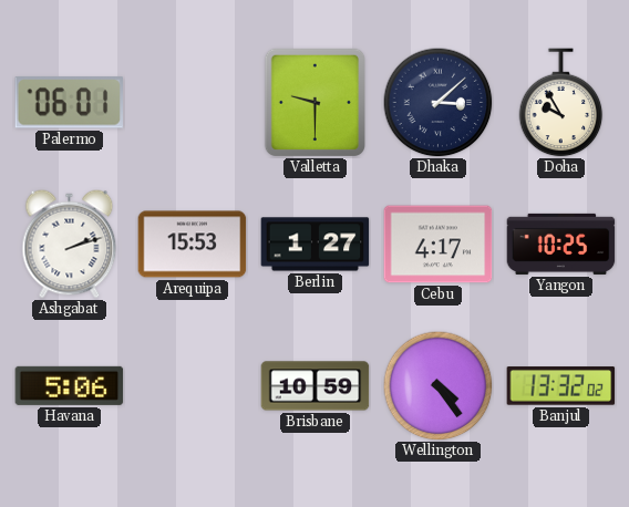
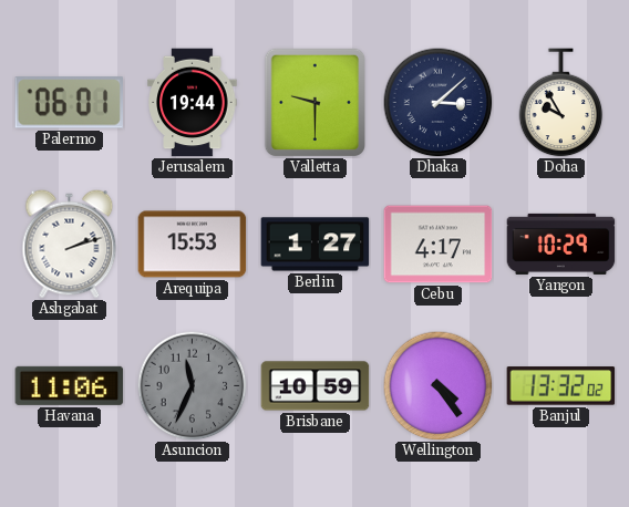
Jerusalem: none -> 19:44
Yangon: 10:25 -> 10:29
Havana: 5:06 -> 11:06
Asuncion: none -> 11:34
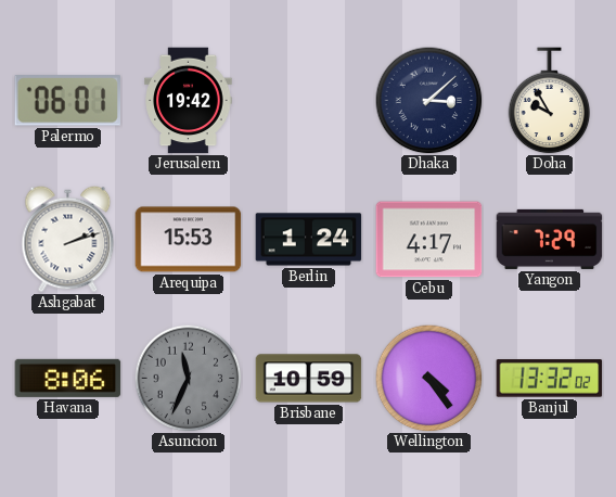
Jerusalem: 19:44 -> 19:42
Valletta: 9:30 -> none
Berlin: 1:27 -> 1:24
Yangon: 10:29 -> 7:29
Havana: 11:06 -> 8:06
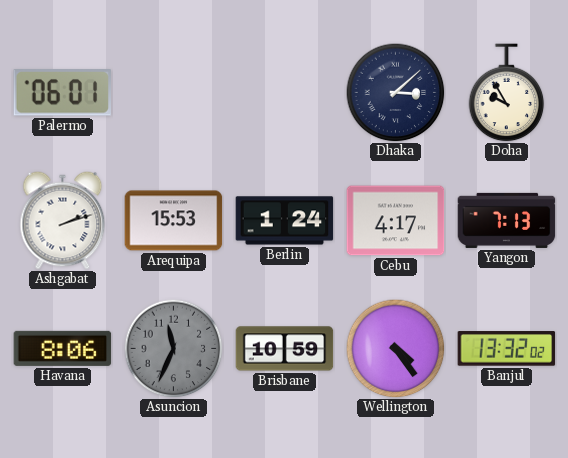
Jerusalem: 19:42 -> none
Yangon: 7:29 -> 7:13
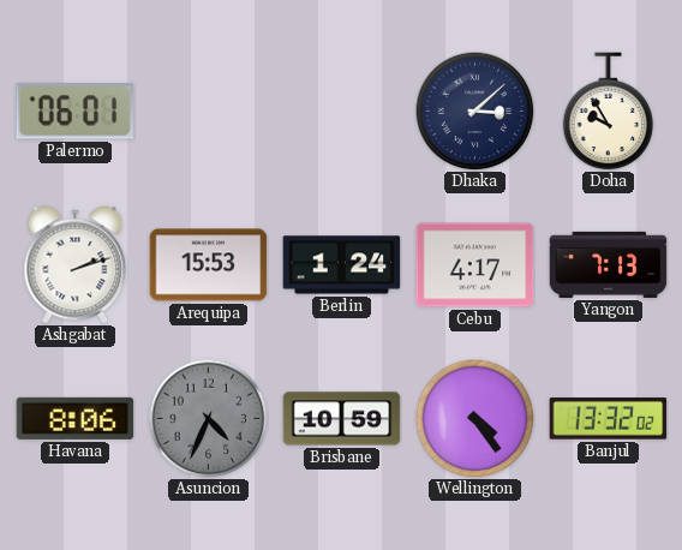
Asuncion: 11:34 -> 4:34
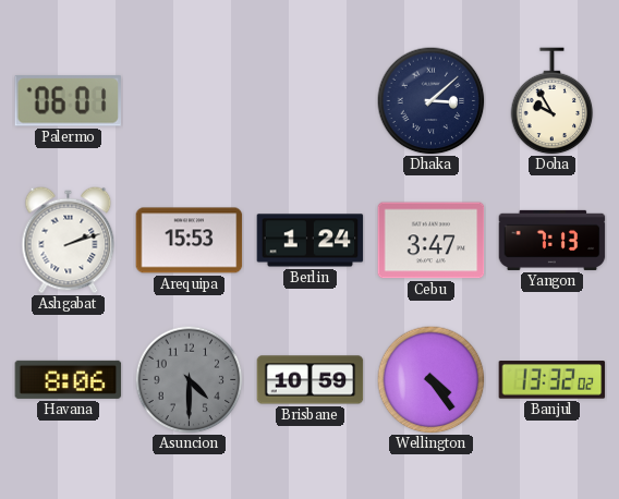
Cebu: 4:17 -> 3:47
Asuncion: 4:34 -> 4:30
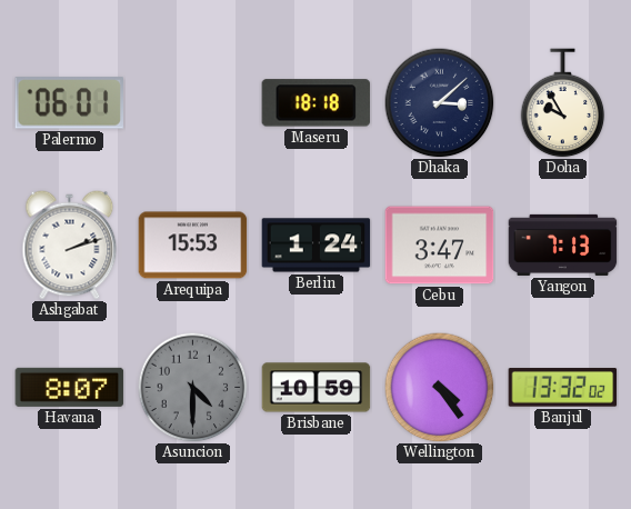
Maseru: none -> 18:18
Havana: 8:06 -> 8:07
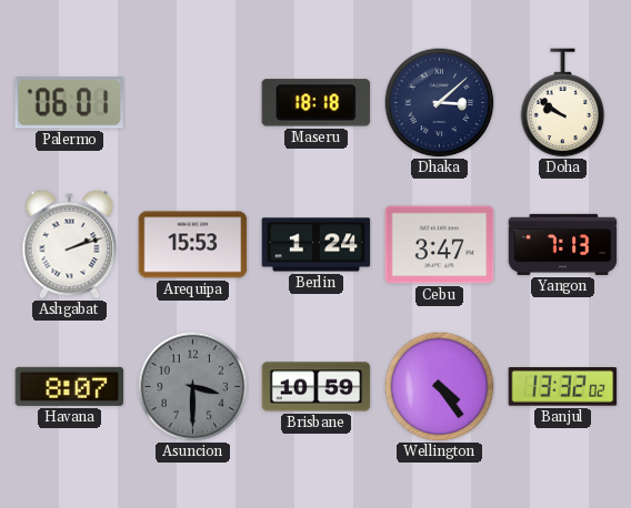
Doha: 9:55 -> 9:51
Asuncion: 4:30 -> 3:30
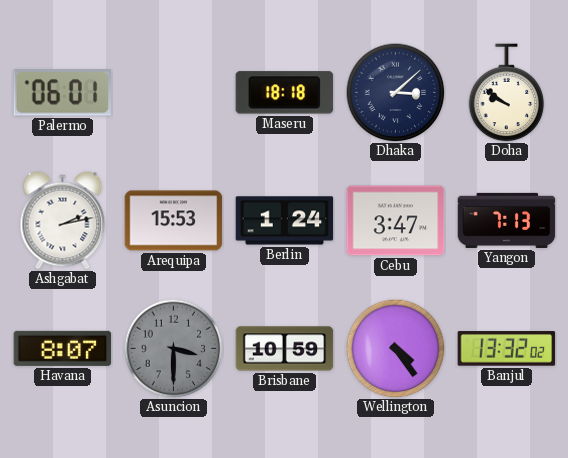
Ashgabat: 2:12 -> 2:13
